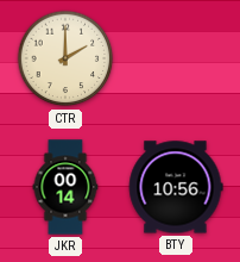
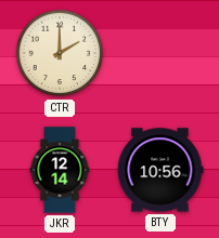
JKR: 00:14 -> 12:14
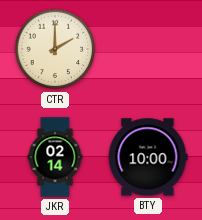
JKR: 12:14 -> 02:14
BTY: 10:56 -> 10:00
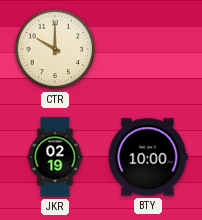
CTR: 2:00 -> 10:00
JKR: 02:14 -> 02:19
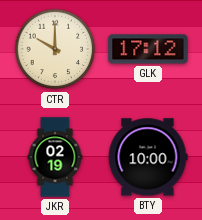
GLK: none -> 17:12
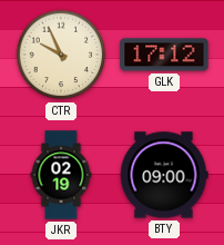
CTR: 10:00 -> 9:56
BTY: 10:00 -> 09:00
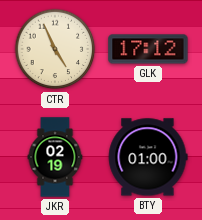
CTR: 9:56 -> 4:56
BTY: 09:00 -> 01:00
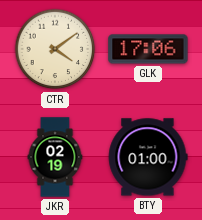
CTR: 4:56 -> 4:09
GLK: 17:12 -> 17:06
